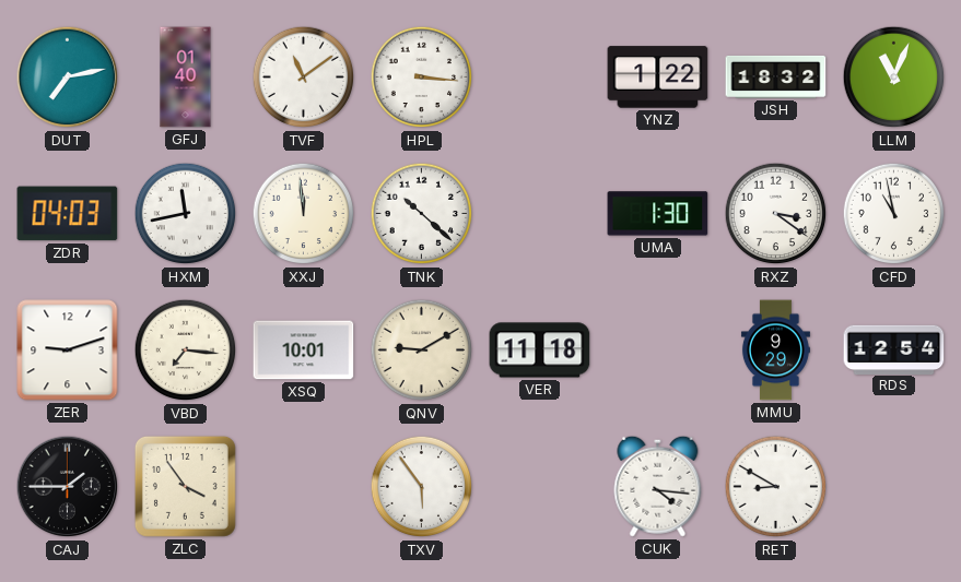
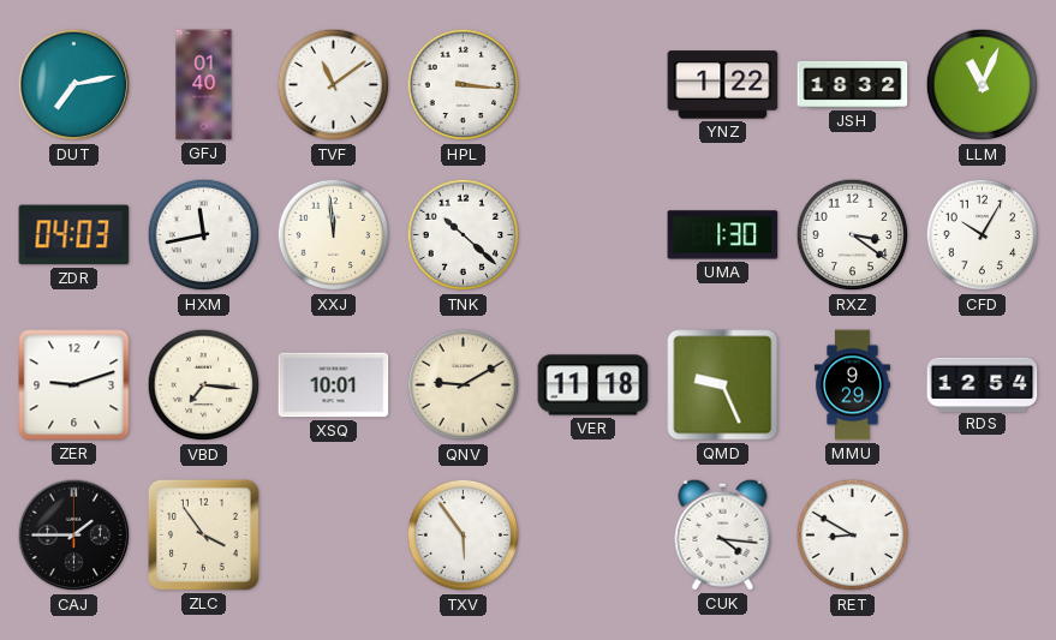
CFD: 10:58 -> 10:05
QMD: none -> 9:26
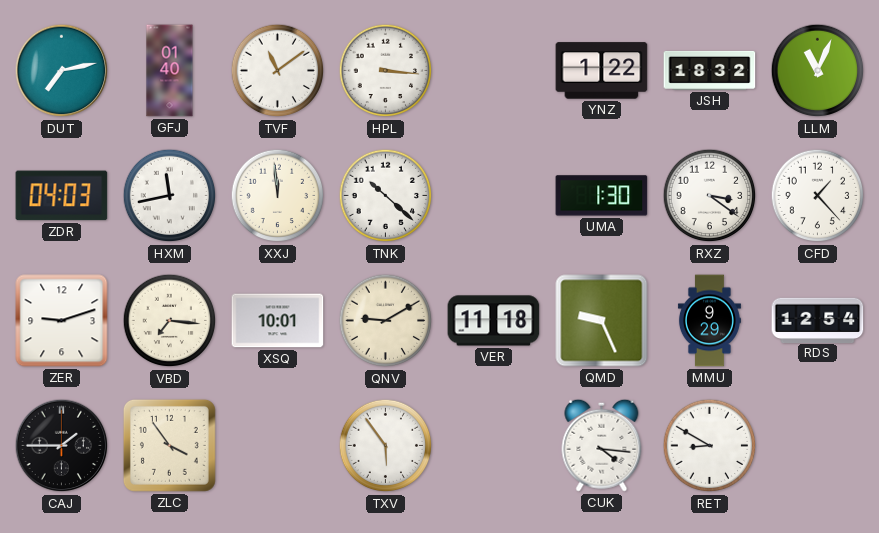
CFD: 10:05 -> 1:23
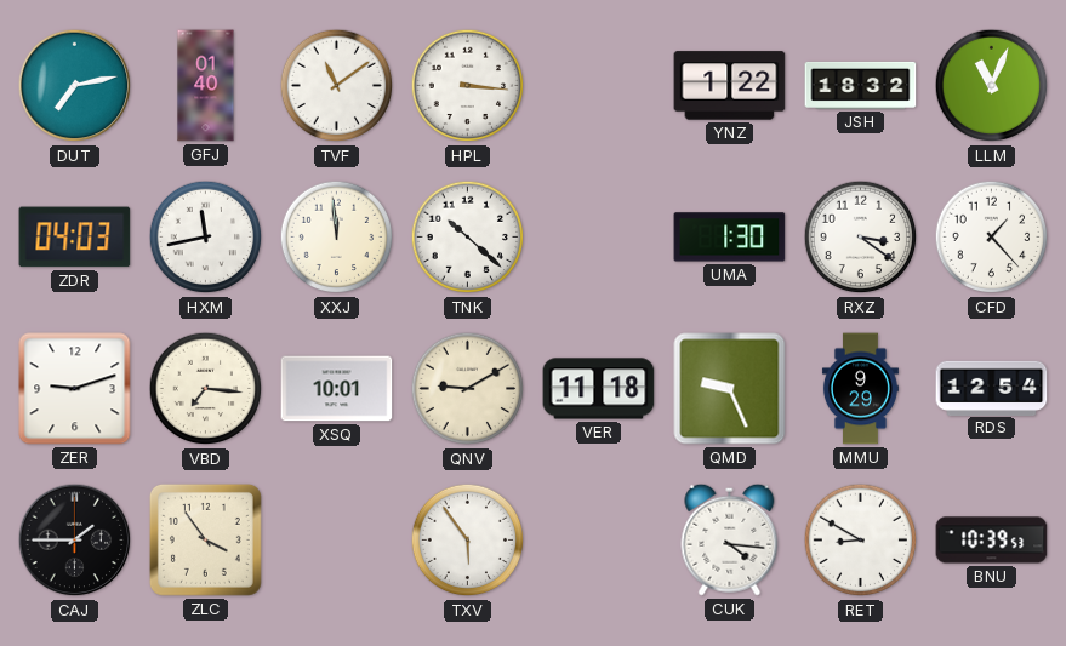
BNU: none -> 10:39
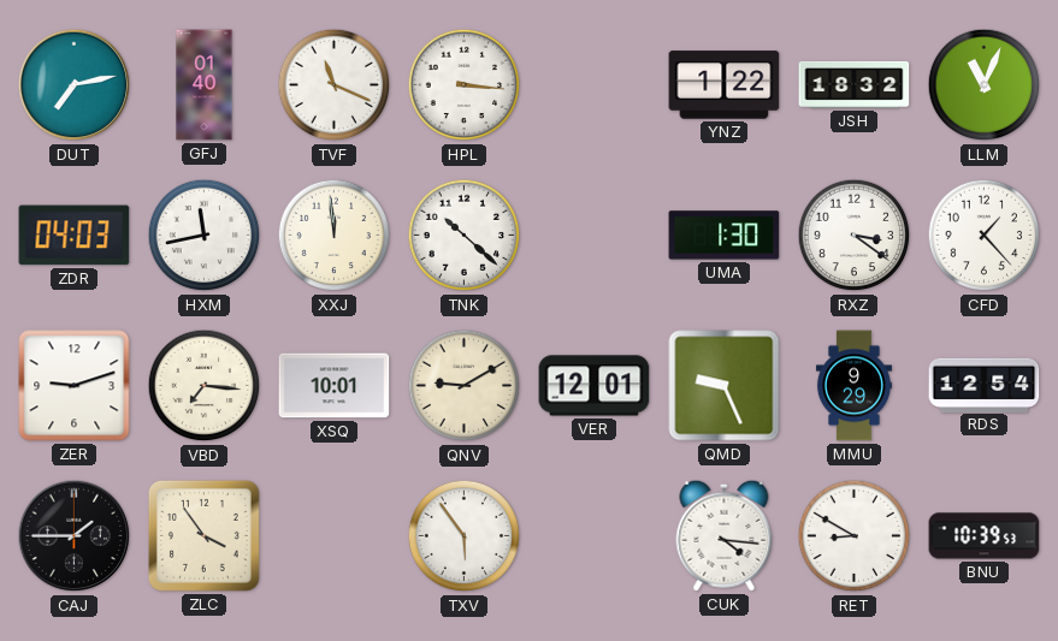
TVF: 11:09 -> 11:19
VER: 11:18 -> 12:01
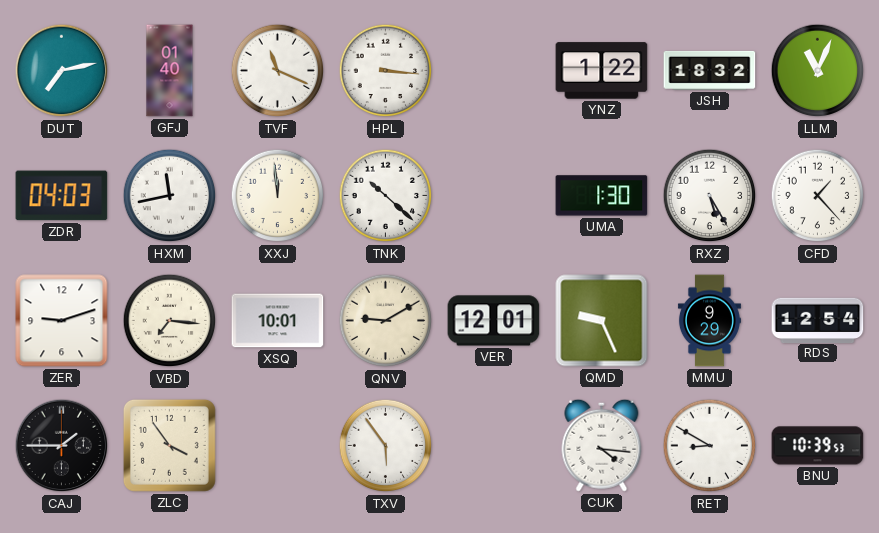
RXZ: 3:21 -> 5:25
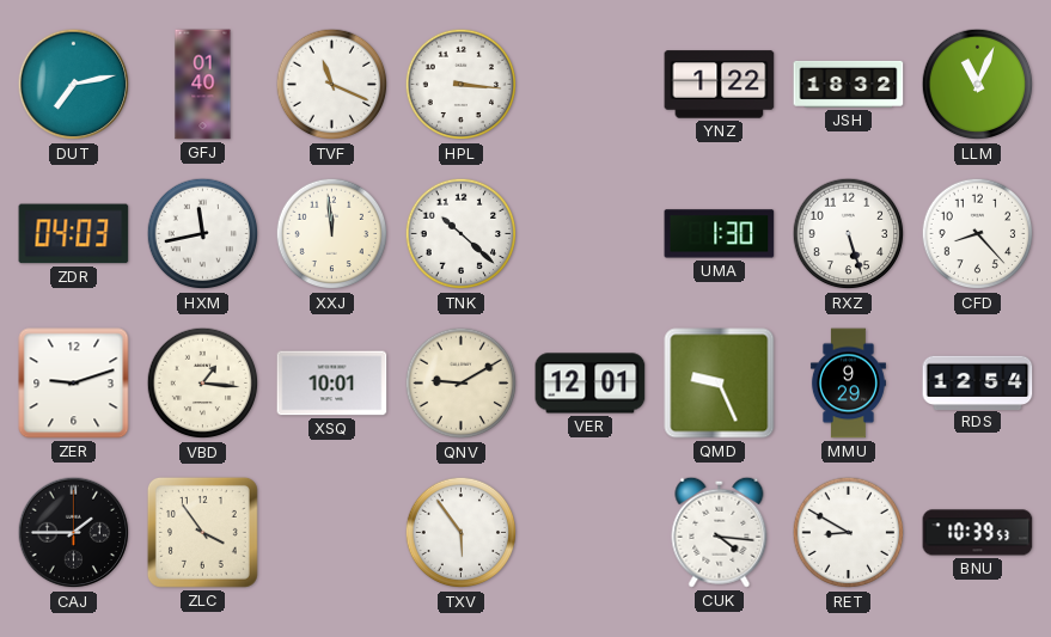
RXZ: 5:25 -> 5:27
CFD: 1:23 -> 8:23
VBD: 7:16 -> 1:16
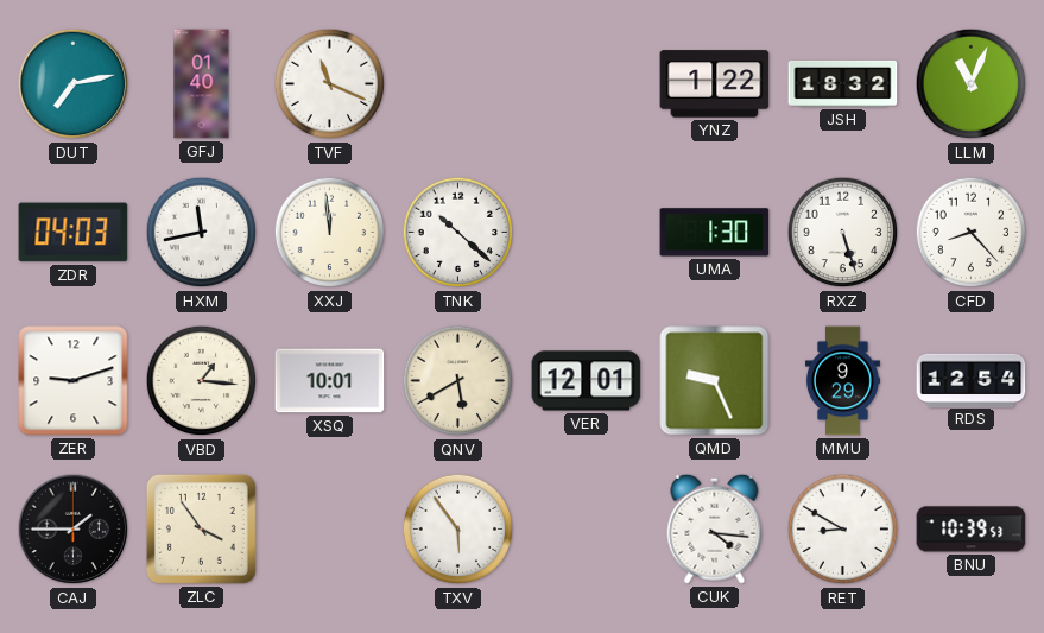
HPL: 3:16 -> none
QNV: 9:10 -> 5:40
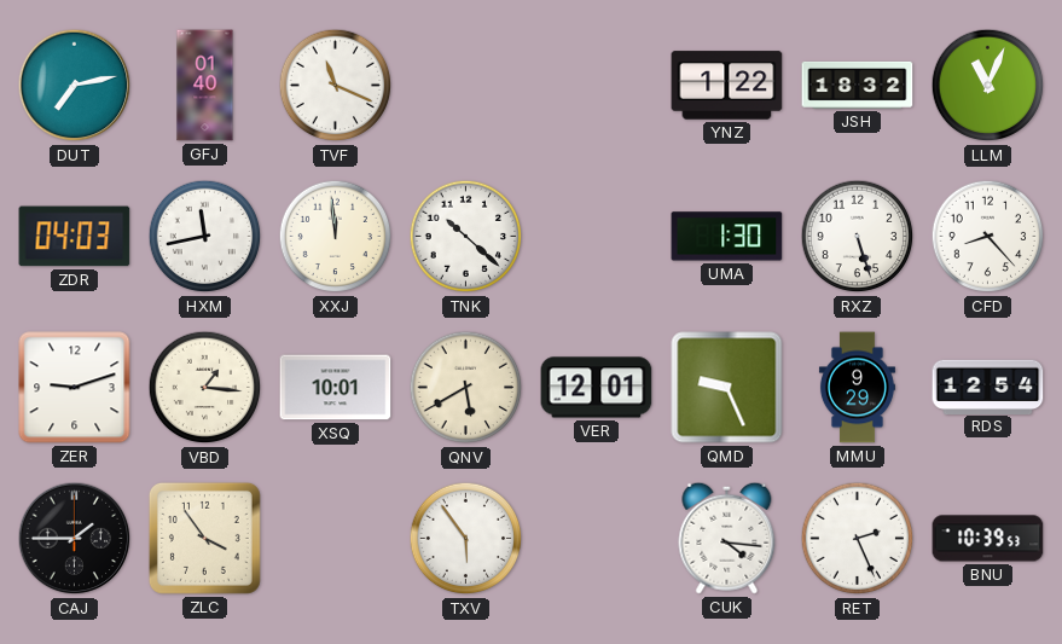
RET: 8:50 -> 2:26
